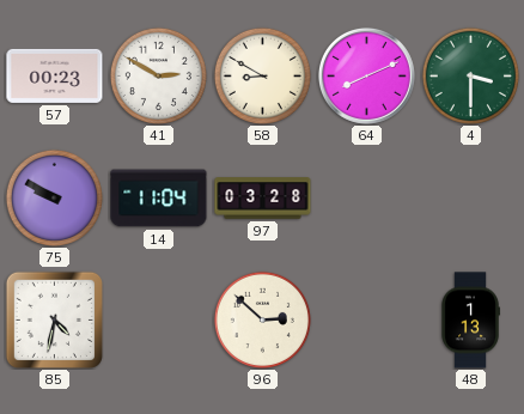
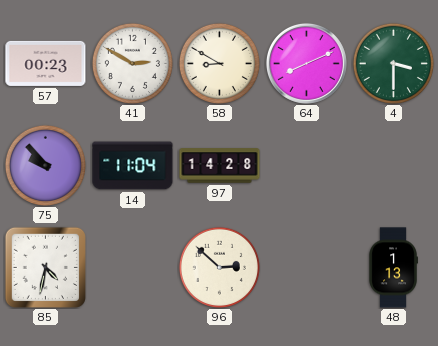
75: 9:50 -> 9:53
97: 03:28 -> 14:28
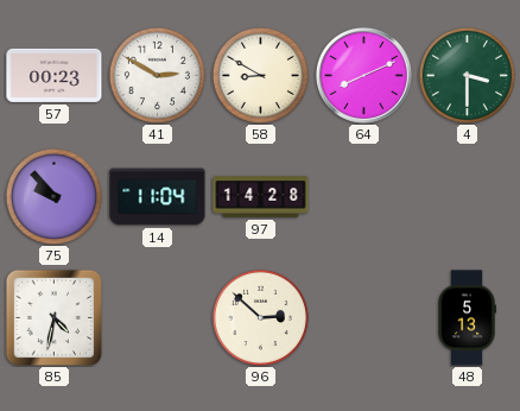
48: 1:13 -> 5:13
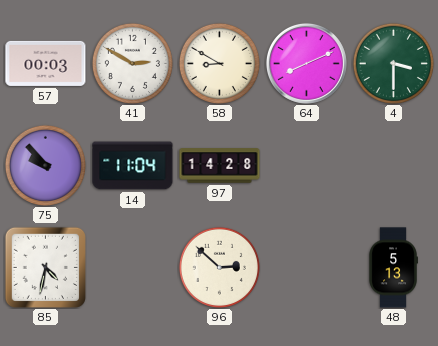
57: 00:23 -> 00:03
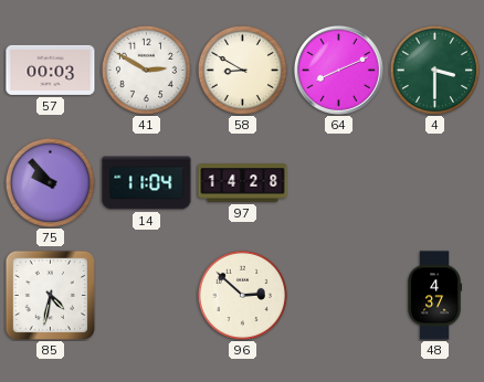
48: 5:13 -> 4:37
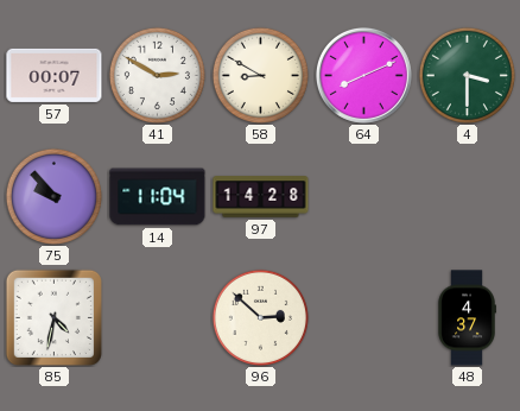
57: 00:03 -> 00:07
